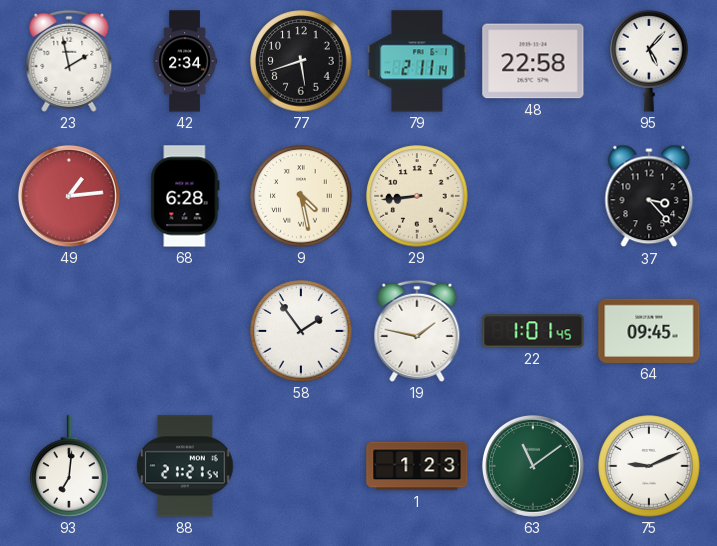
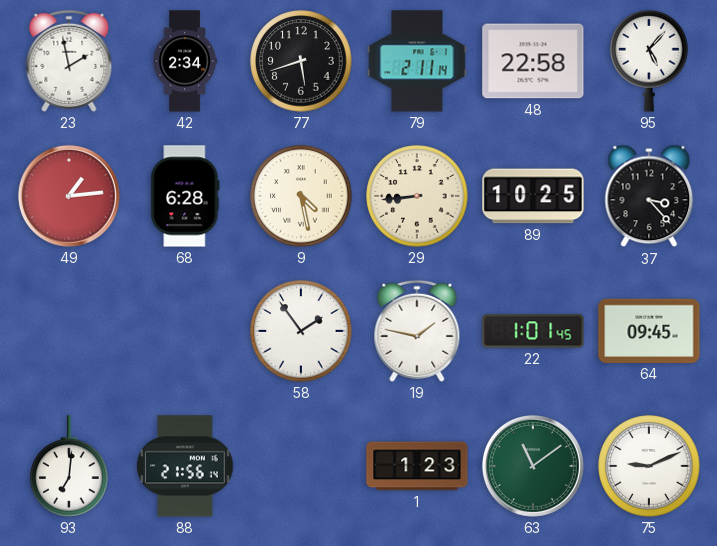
89: none -> 10:25
88: 21:21 -> 21:56
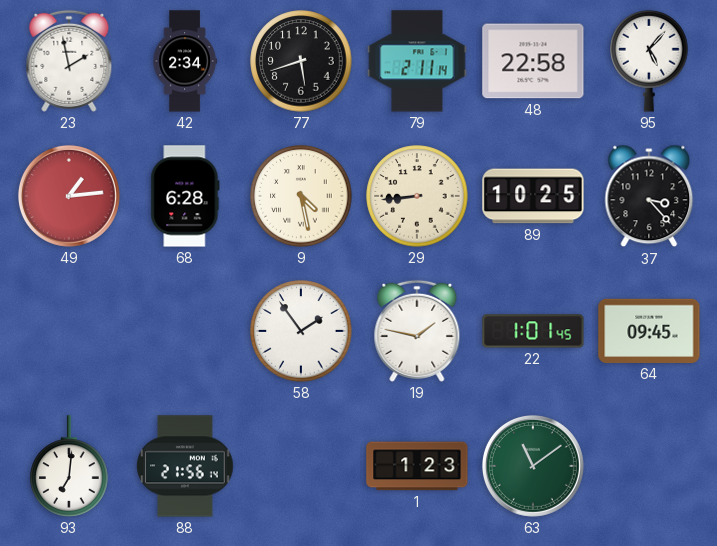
75: 9:11 -> none
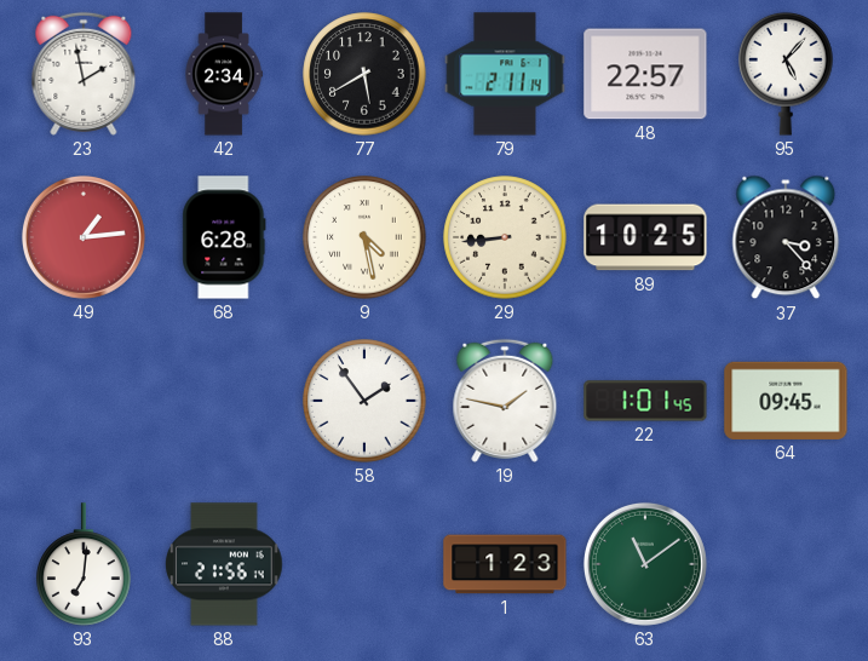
77: 5:42 -> 5:40
48: 22:58 -> 22:57
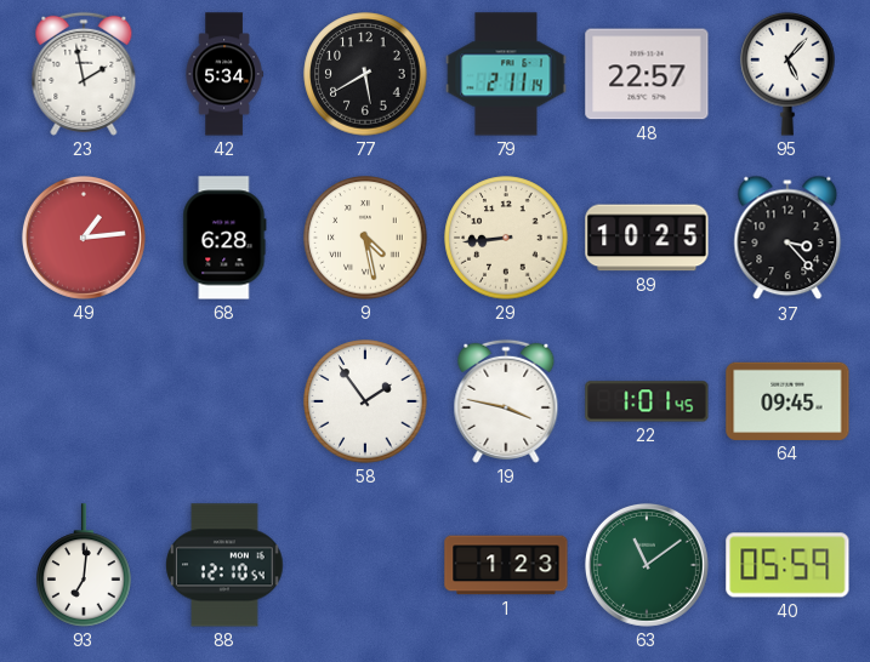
42: 2:34 -> 5:34
19: 1:47 -> 3:47
88: 21:56 -> 12:10
40: none -> 05:59
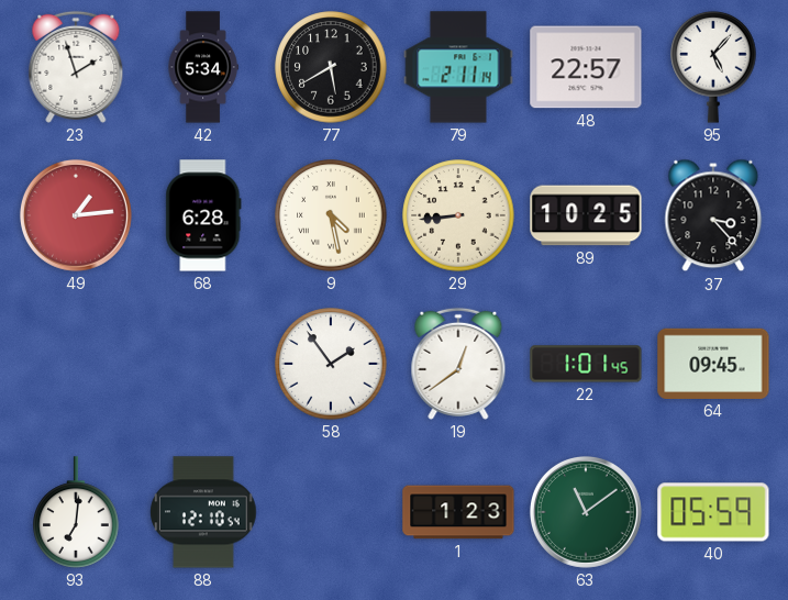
23: 1:58 -> 1:57
19: 3:47 -> 12:39
